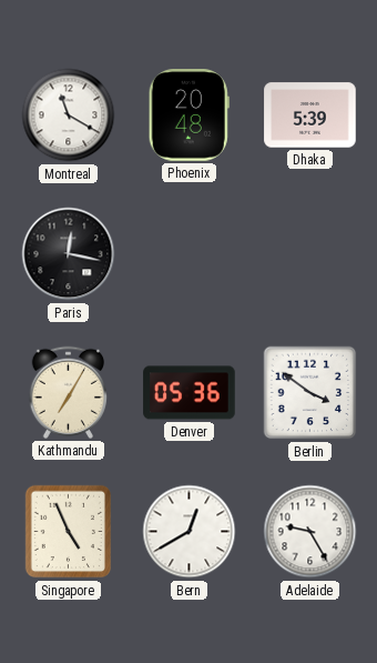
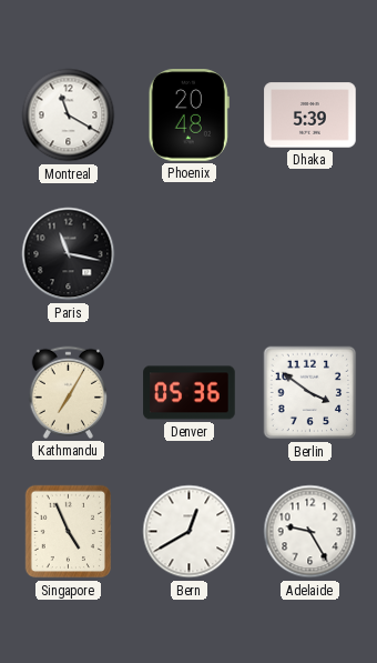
Paris: 12:17 -> 11:17
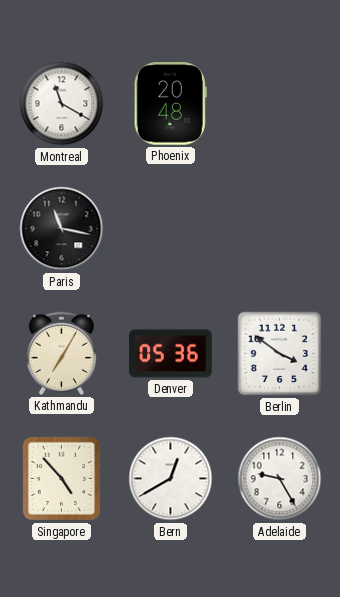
Dhaka: 5:39 -> none
Singapore: 4:56 -> 4:53
